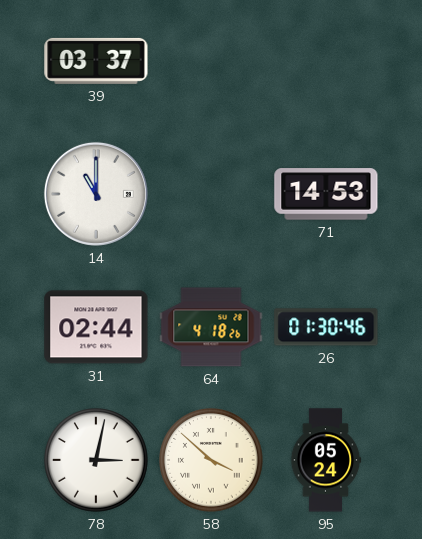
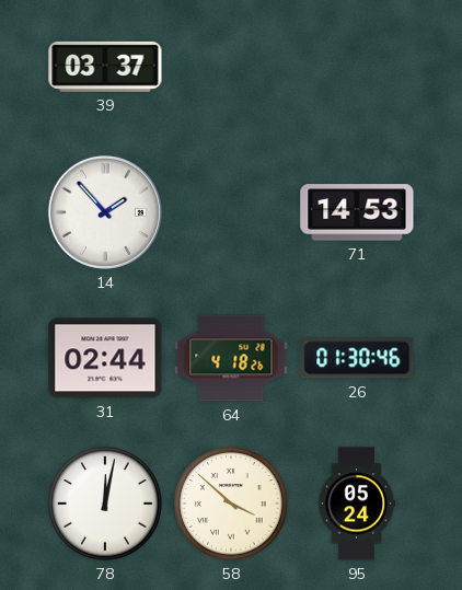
14: 11:00 -> 1:53
78: 3:02 -> 12:02
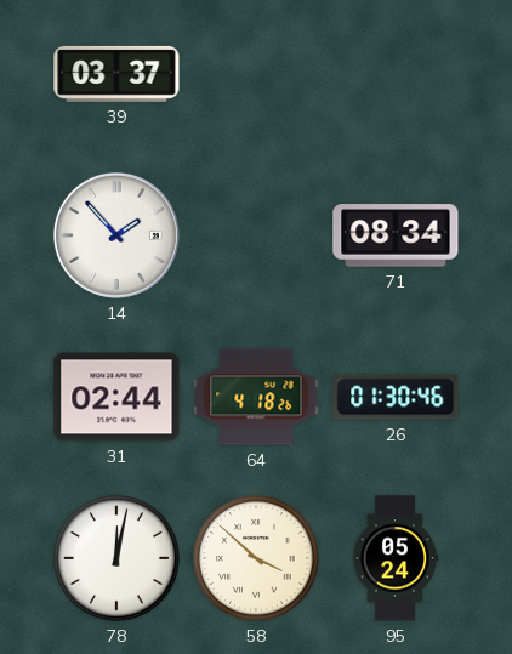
71: 14:53 -> 08:34
